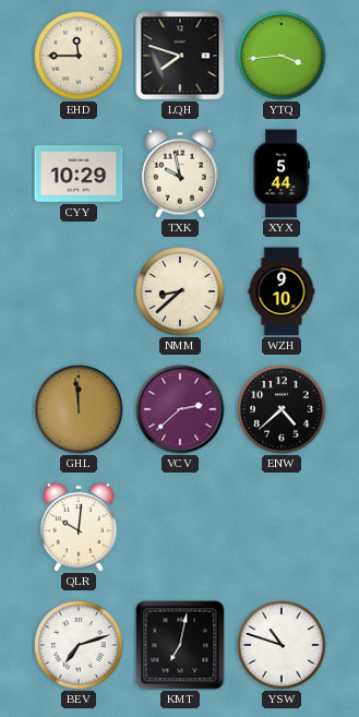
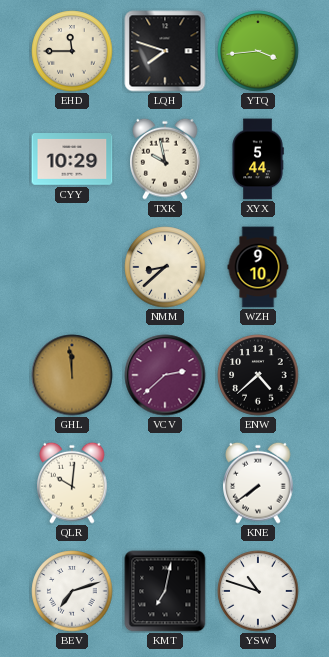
KNE: none -> 7:39
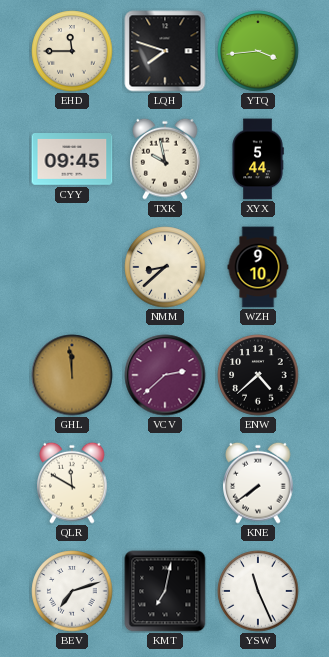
CYY: 10:29 -> 09:45
QLR: 10:01 -> 11:50
YSW: 10:48 -> 11:26
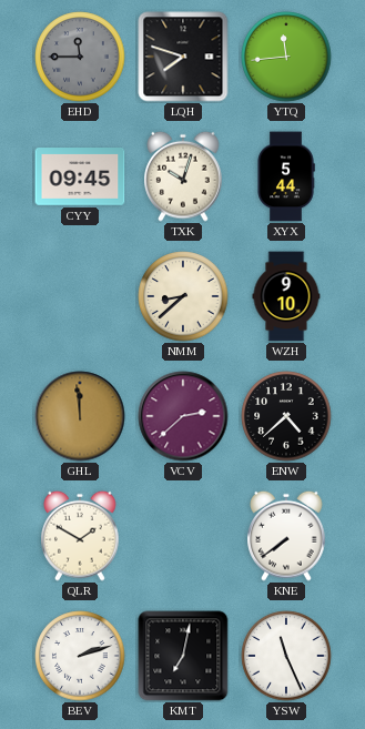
EHD dial: cream -> grey
YTQ: 3:44 -> 11:44
TXK: 9:58 -> 10:03
QLR: 11:50 -> 1:50
BEV: 7:12 -> 2:12
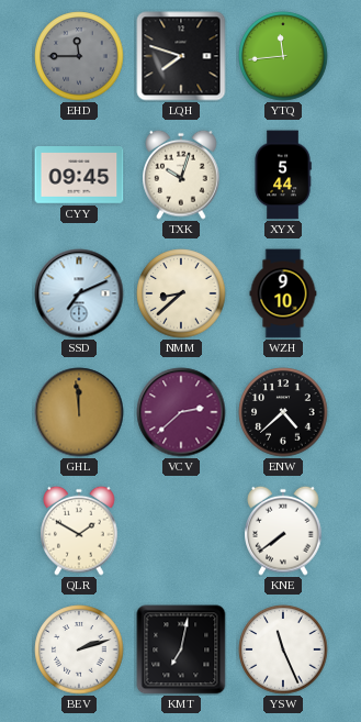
SSD: none -> 7:11
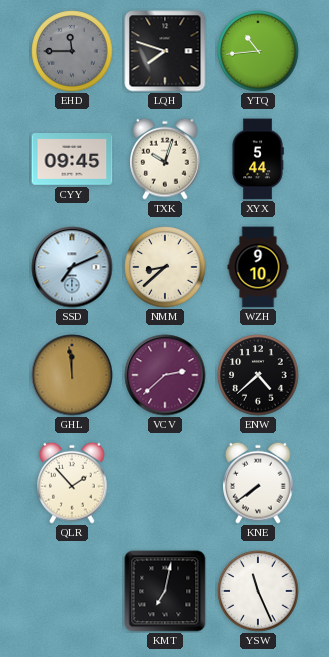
YTQ: 11:44 -> 10:44
QLR: 1:50 -> 1:53
BEV: 2:12 -> none
